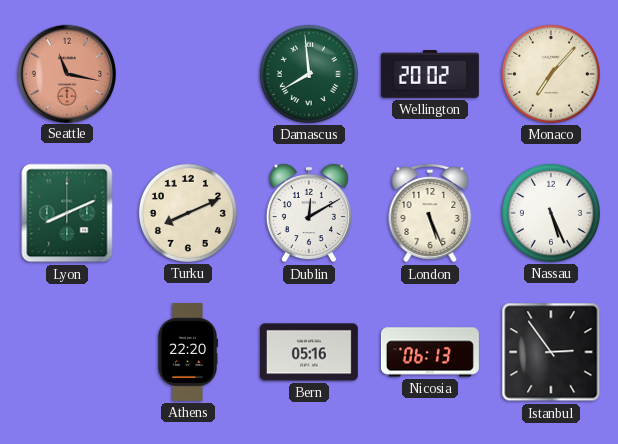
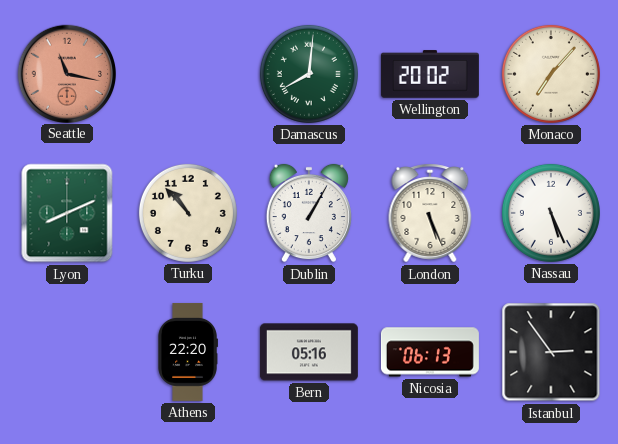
Damascus: 7:59 -> 8:01
Turku: 8:11 -> 10:53
Dublin: 12:10 -> 1:05
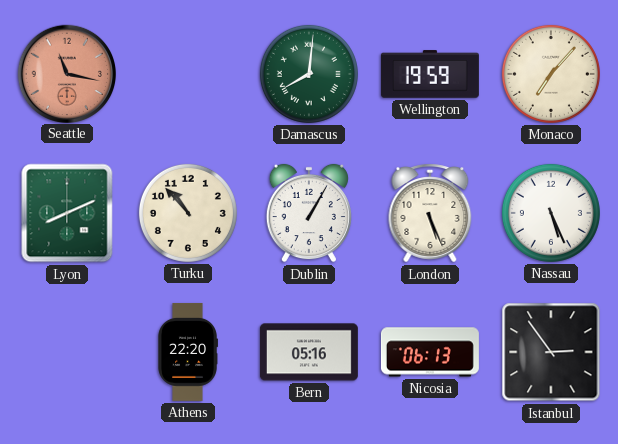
Wellington: 20:02 -> 19:59
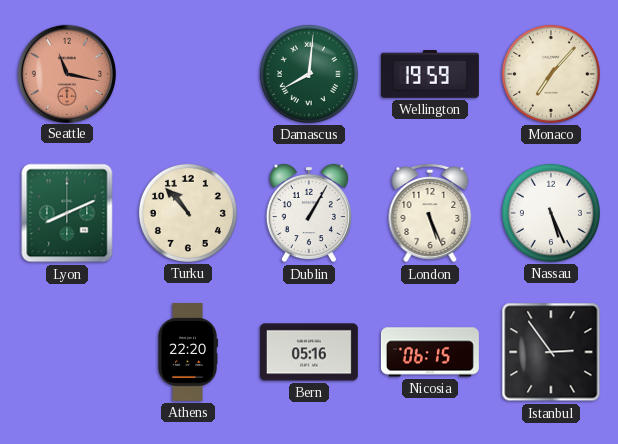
Nicosia: 06:13 -> 06:15
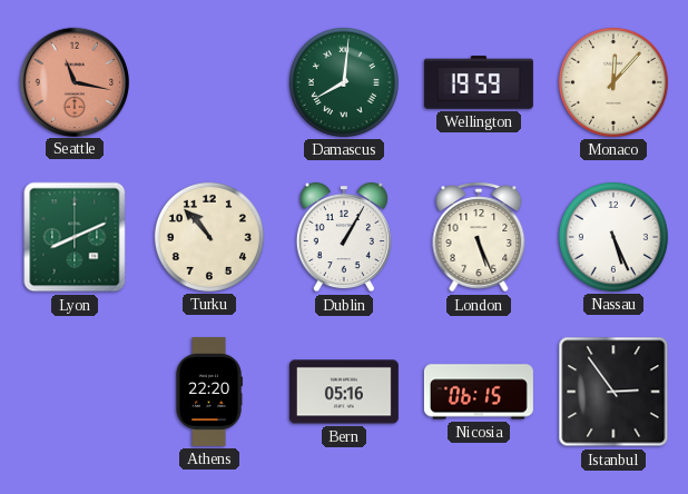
Monaco: 7:07 -> 12:07
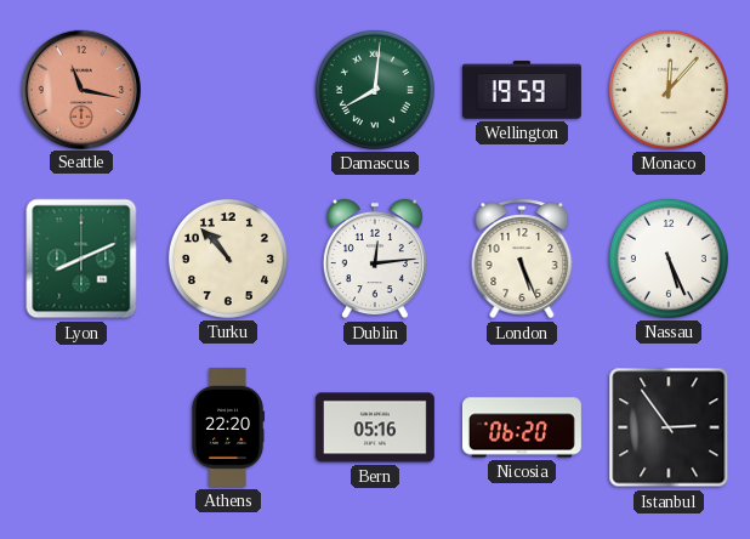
Dublin: 1:05 -> 12:14
Nicosia: 06:15 -> 06:20
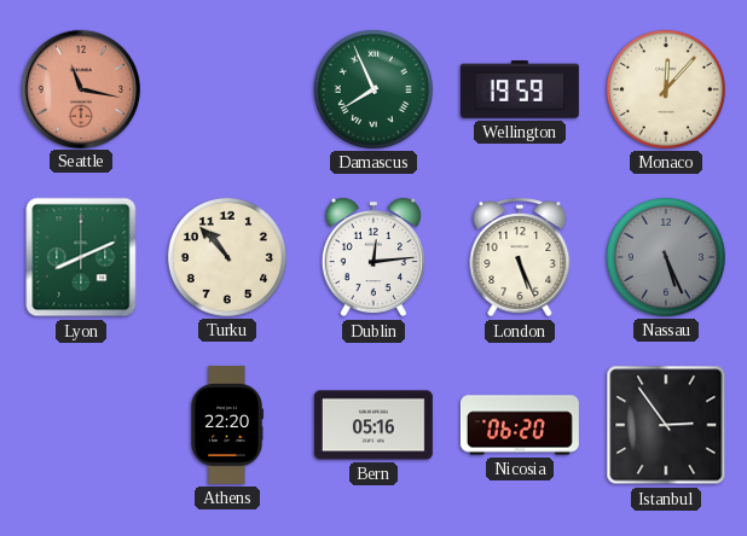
Damascus: 8:01 -> 7:56
Nassau dial: white -> grey
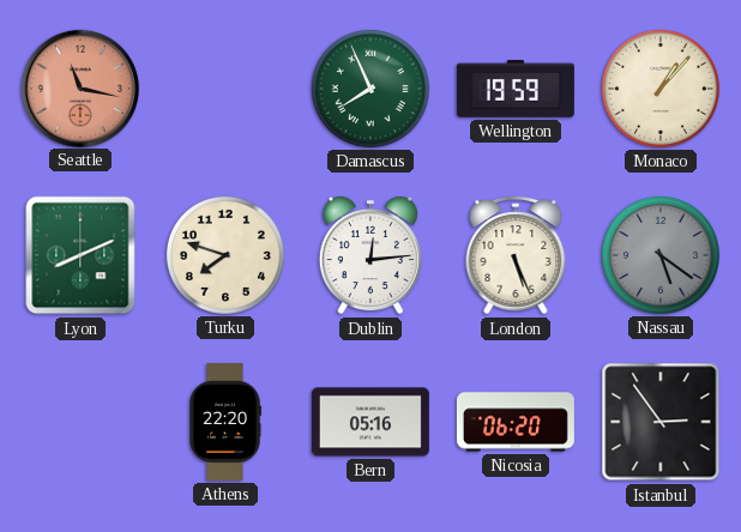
Monaco: 12:07 -> 1:07
Turku: 10:53 -> 7:48
Nassau: 5:26 -> 5:21
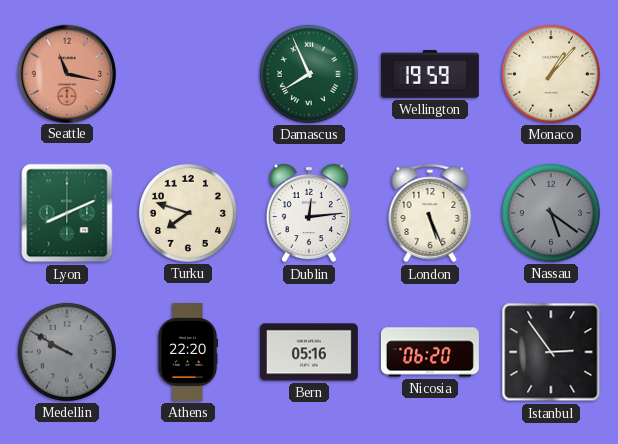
Medellin: none -> 9:50
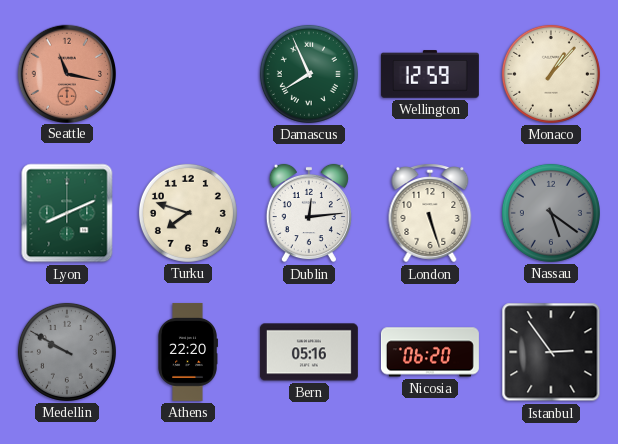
Wellington: 19:59 -> 12:59
London: 5:26 -> 5:27
